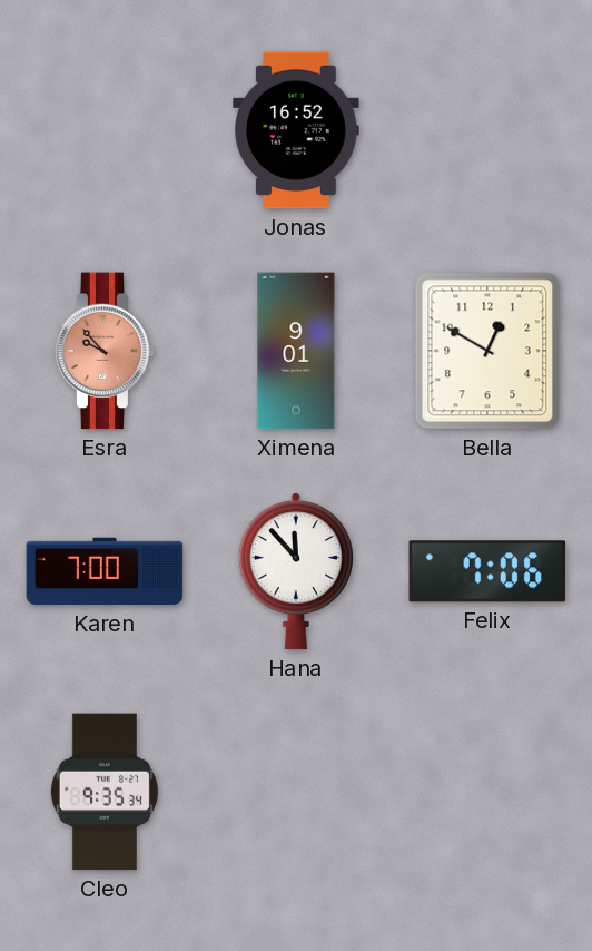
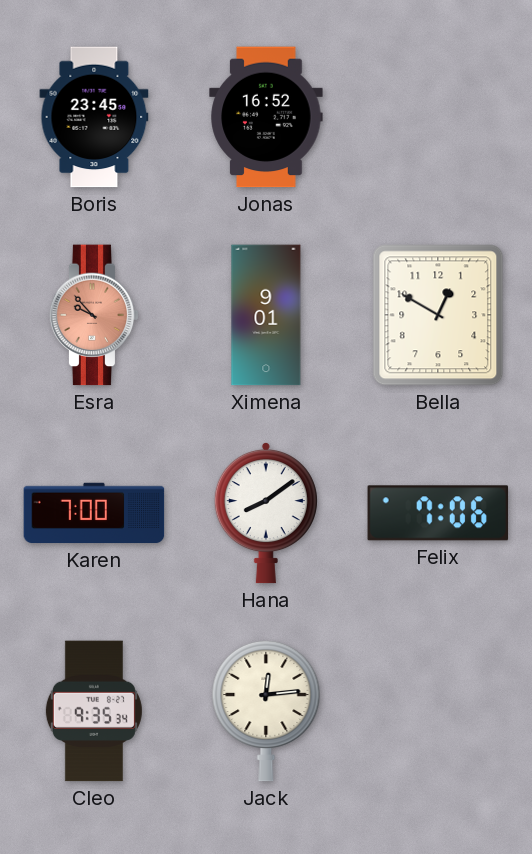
Boris: none -> 23:45
Hana: 11:53 -> 8:09
Jack: none -> 12:14
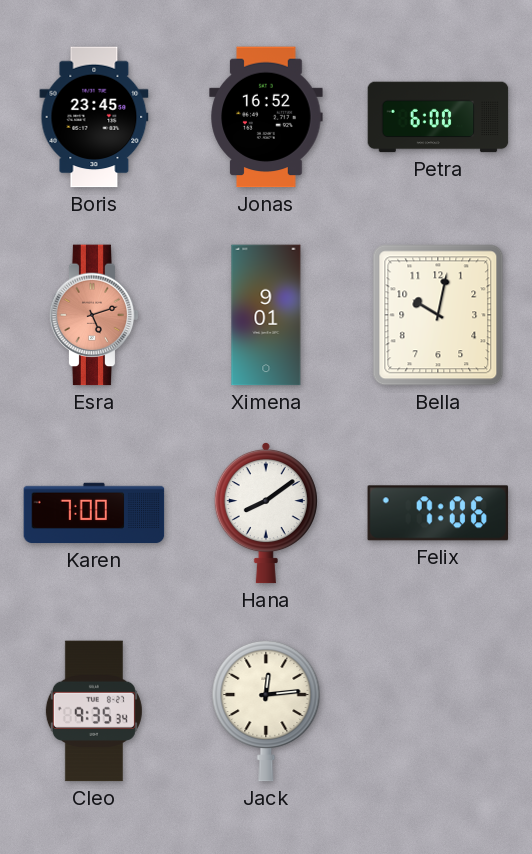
Petra: none -> 6:00
Esra: 9:53 -> 5:12
Bella: 12:50 -> 10:02
